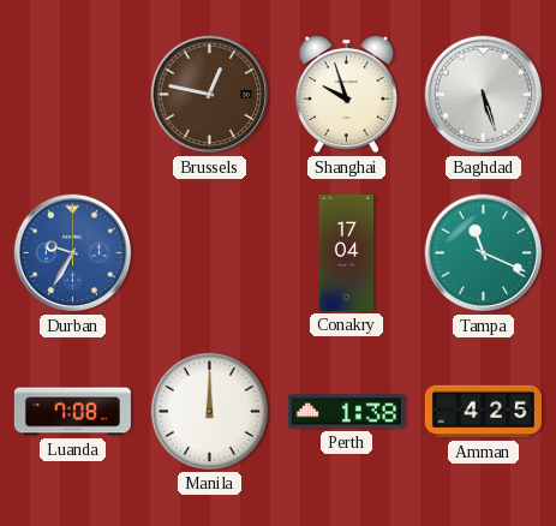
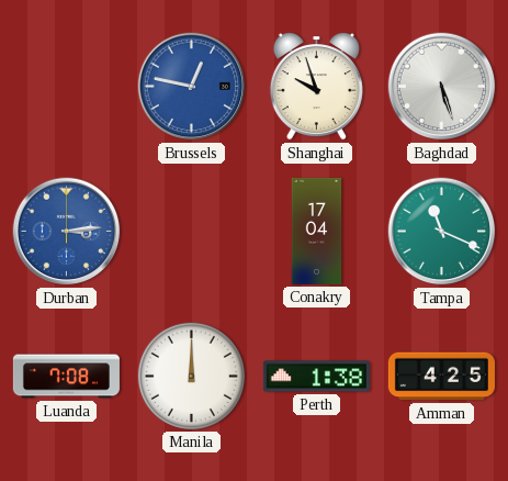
Brussels dial: brown -> blue
Durban: 9:35 -> 3:14
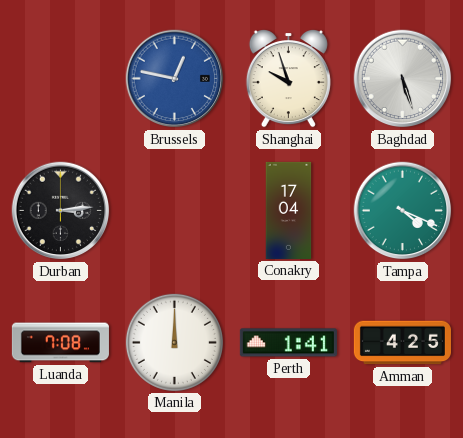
Durban dial: blue -> black
Tampa: 11:19 -> 4:19
Perth: 1:38 -> 1:41
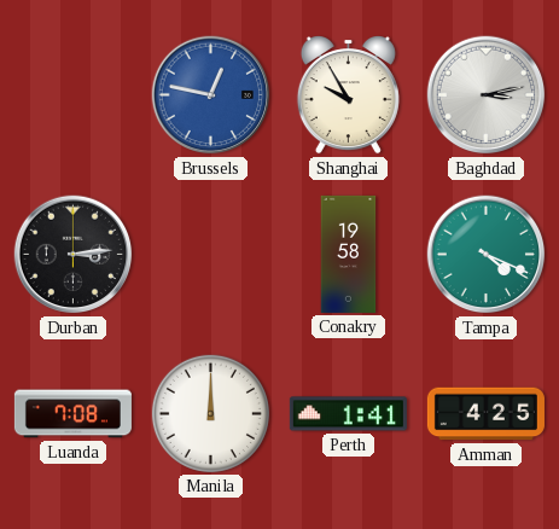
Shanghai: 9:57 -> 9:55
Baghdad: 5:27 -> 3:13
Conakry: 17:04 -> 19:58
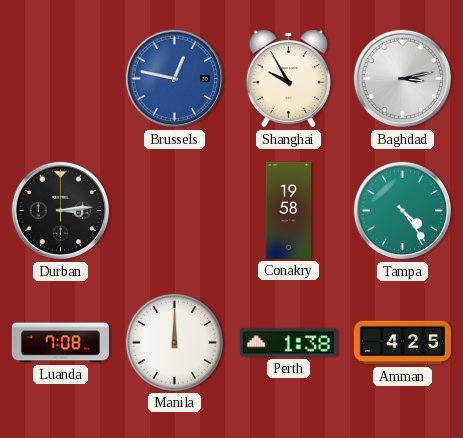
Tampa: 4:19 -> 4:24
Perth: 1:41 -> 1:38
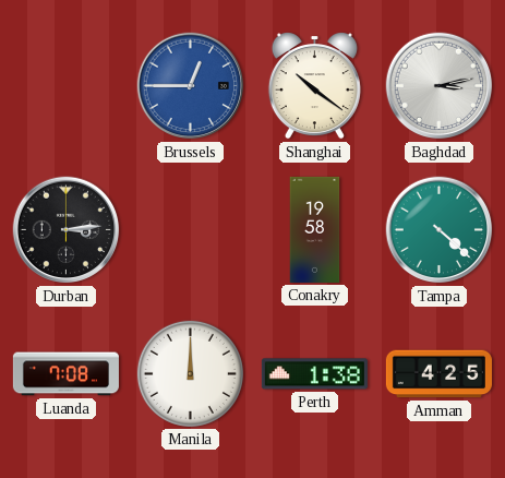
Brussels: 12:47 -> 12:45
Shanghai: 9:55 -> 10:21
Tampa: 4:24 -> 4:22
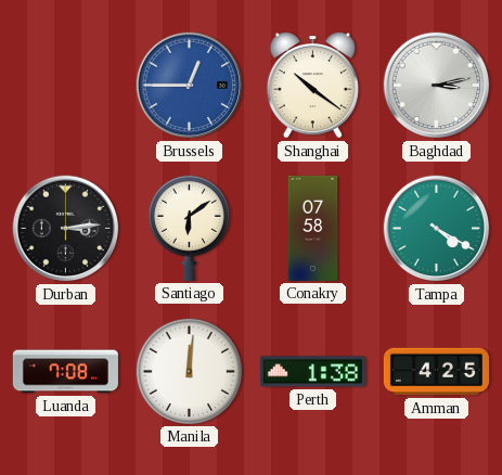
Santiago: none -> 6:09
Conakry: 19:58 -> 07:58
Tampa: 4:22 -> 4:20
Manila: 12:00 -> 12:01
